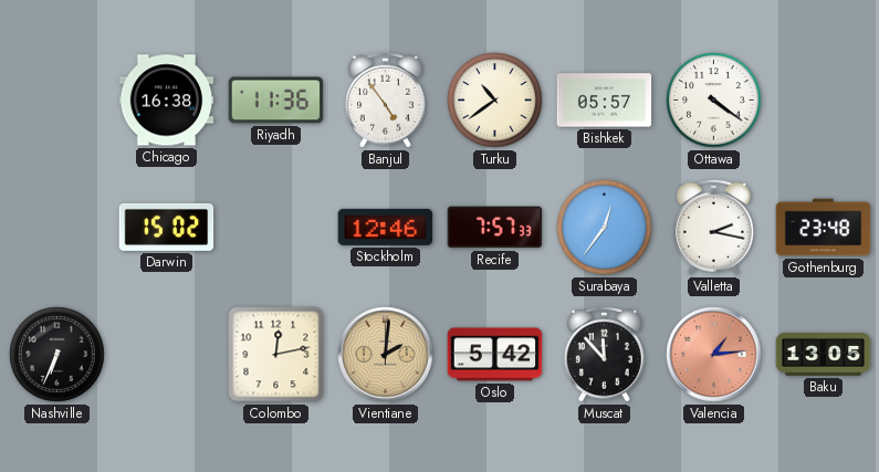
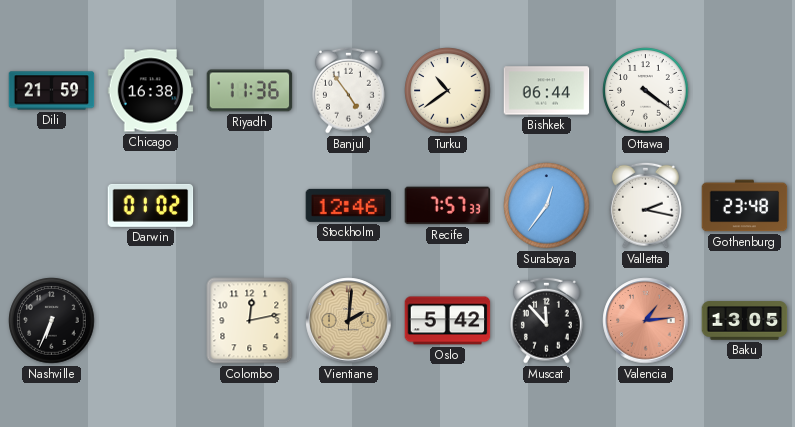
Dili: none -> 21:59
Bishkek: 05:57 -> 06:44
Darwin: 15:02 -> 01:02
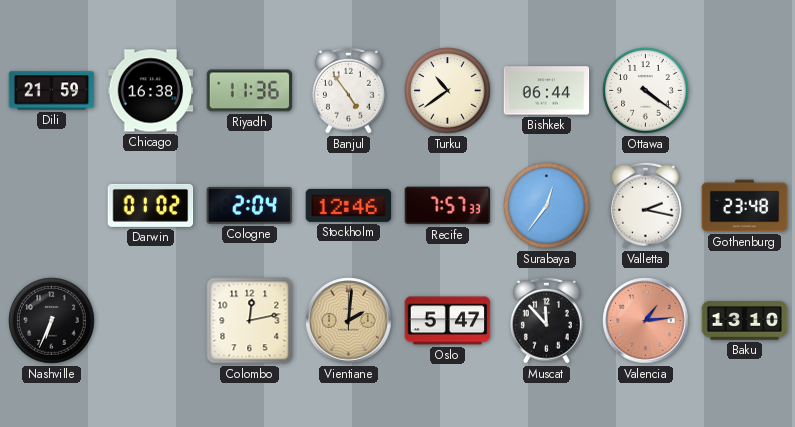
Cologne: none -> 2:04
Oslo: 5:42 -> 5:47
Baku: 13:05 -> 13:10
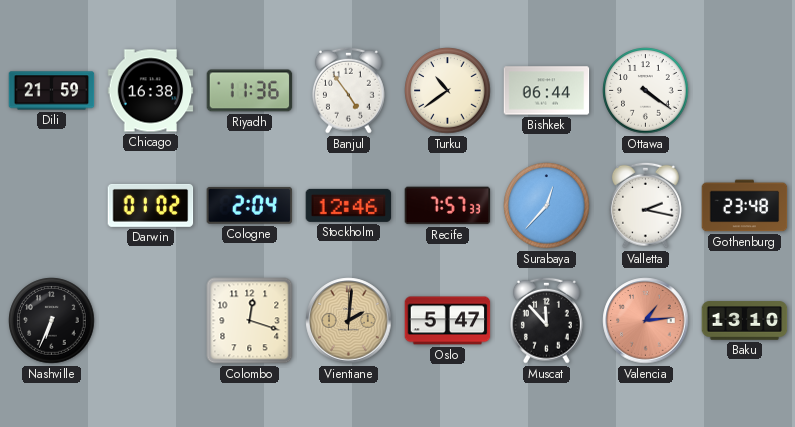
Surabaya: 12:36 -> 12:37
Colombo: 12:13 -> 12:18
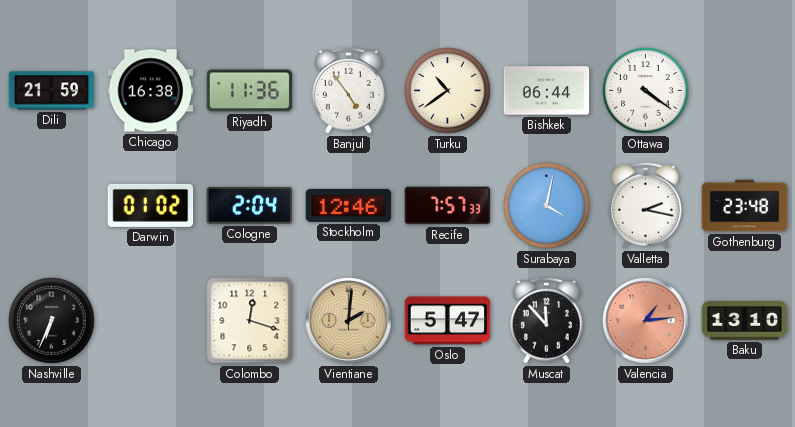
Surabaya: 12:37 -> 4:02
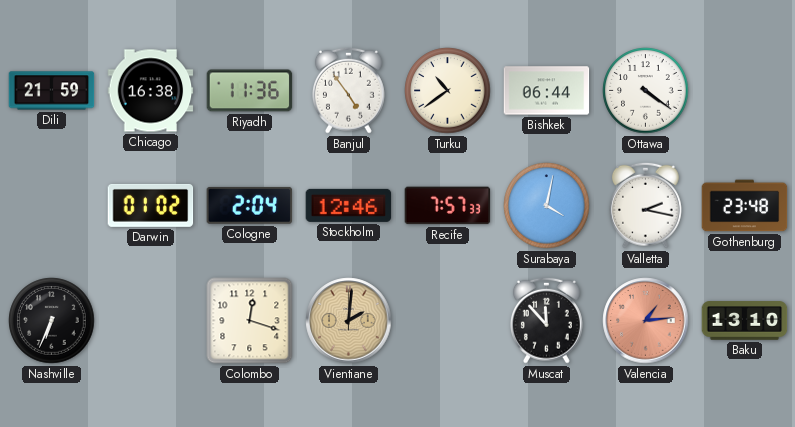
Oslo: 5:47 -> none
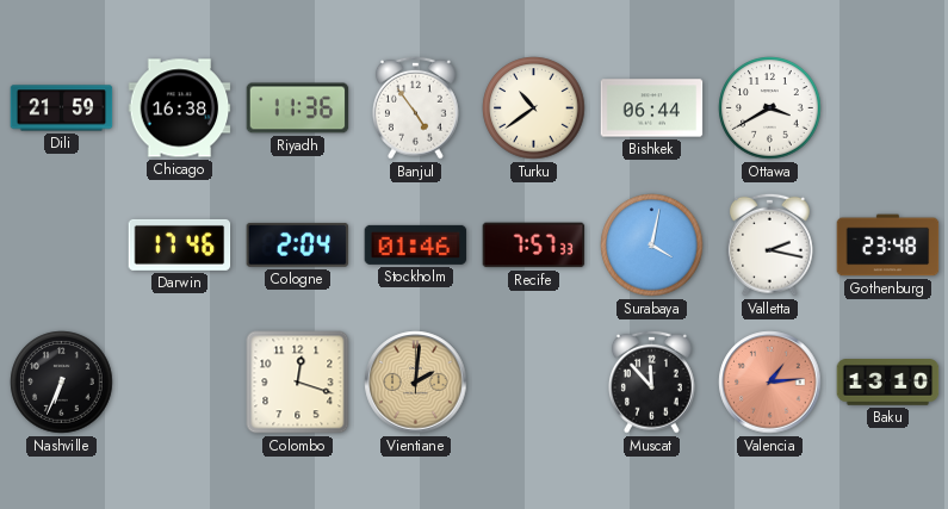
Ottawa: 4:21 -> 3:40
Darwin: 01:02 -> 17:46
Stockholm: 12:46 -> 01:46
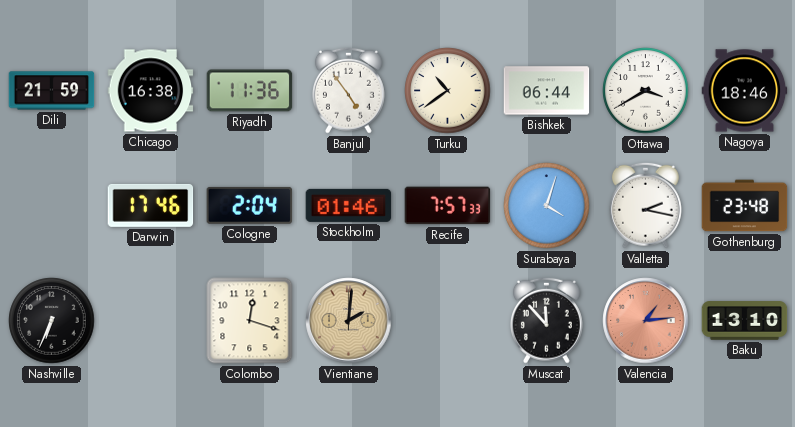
Nagoya: none -> 18:46
Surabaya: 4:02 -> 4:03
